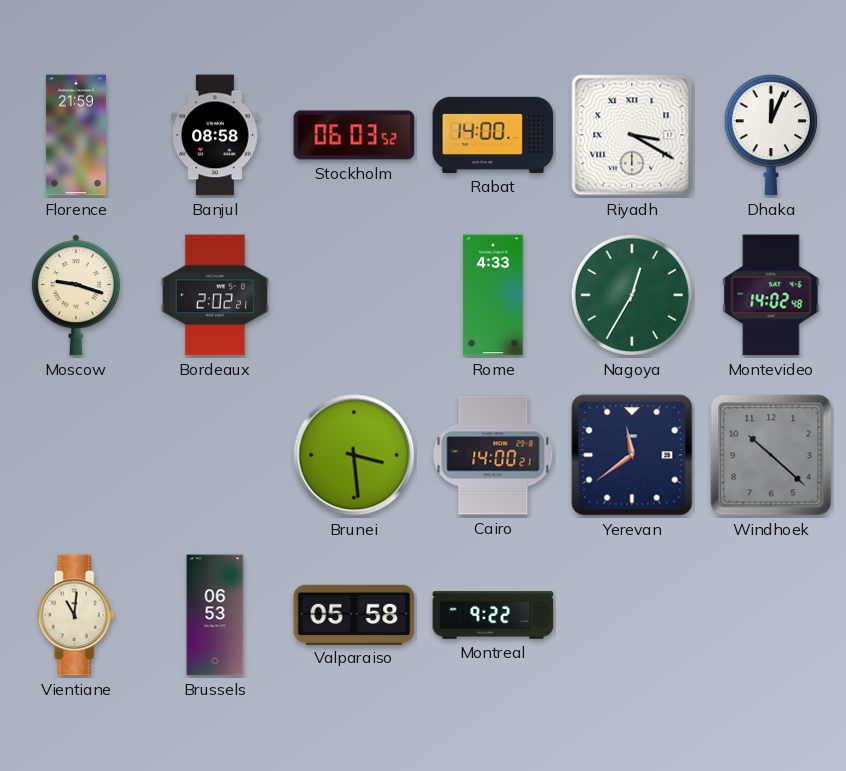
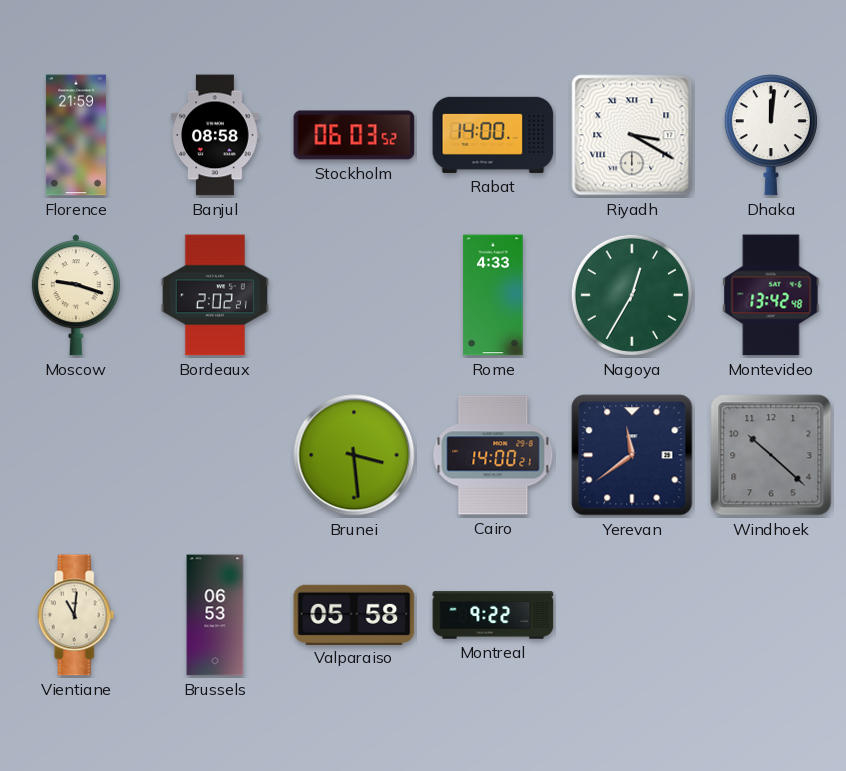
Dhaka: 12:04 -> 12:01
Montevideo: 14:02 -> 13:42
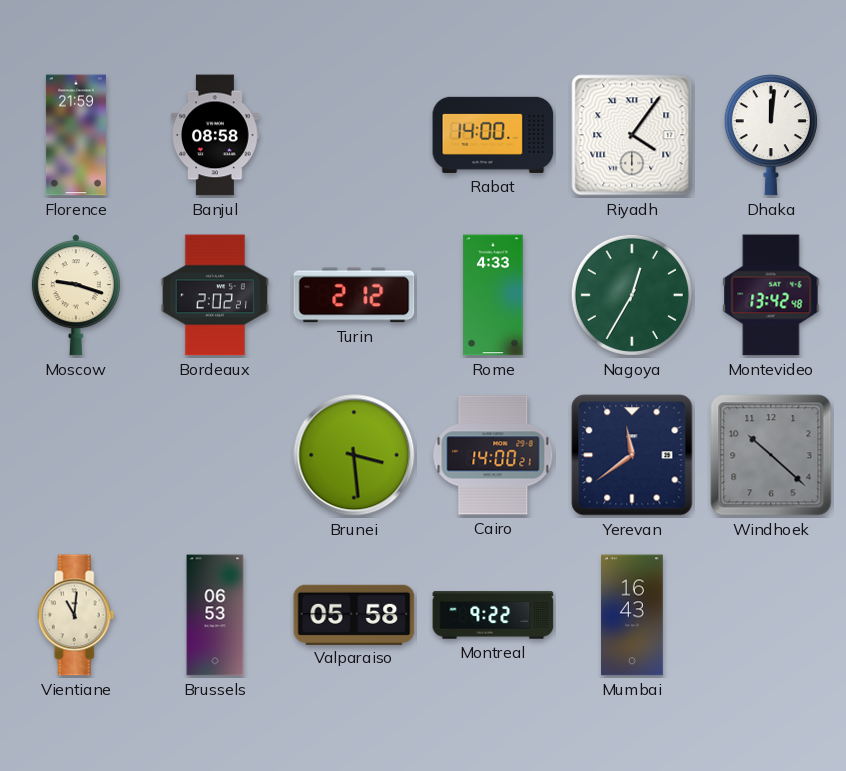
Stockholm: 06:03 -> none
Riyadh: 3:20 -> 4:06
Turin: none -> 2:12
Mumbai: none -> 16:43
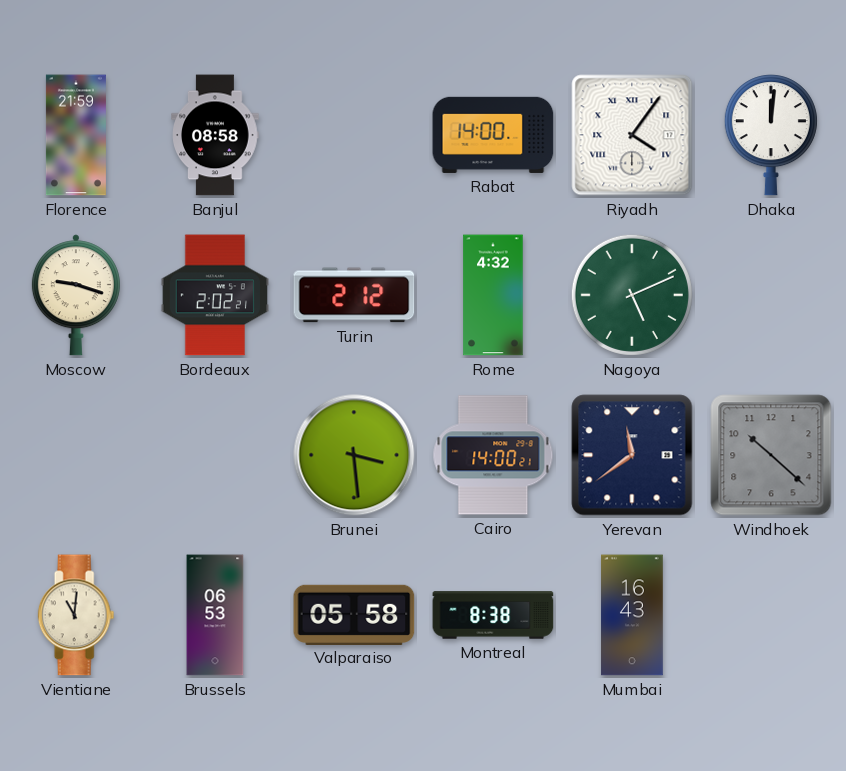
Rome: 4:33 -> 4:32
Nagoya: 12:35 -> 5:11
Montevideo: 13:42 -> none
Montreal: 9:22 -> 8:38
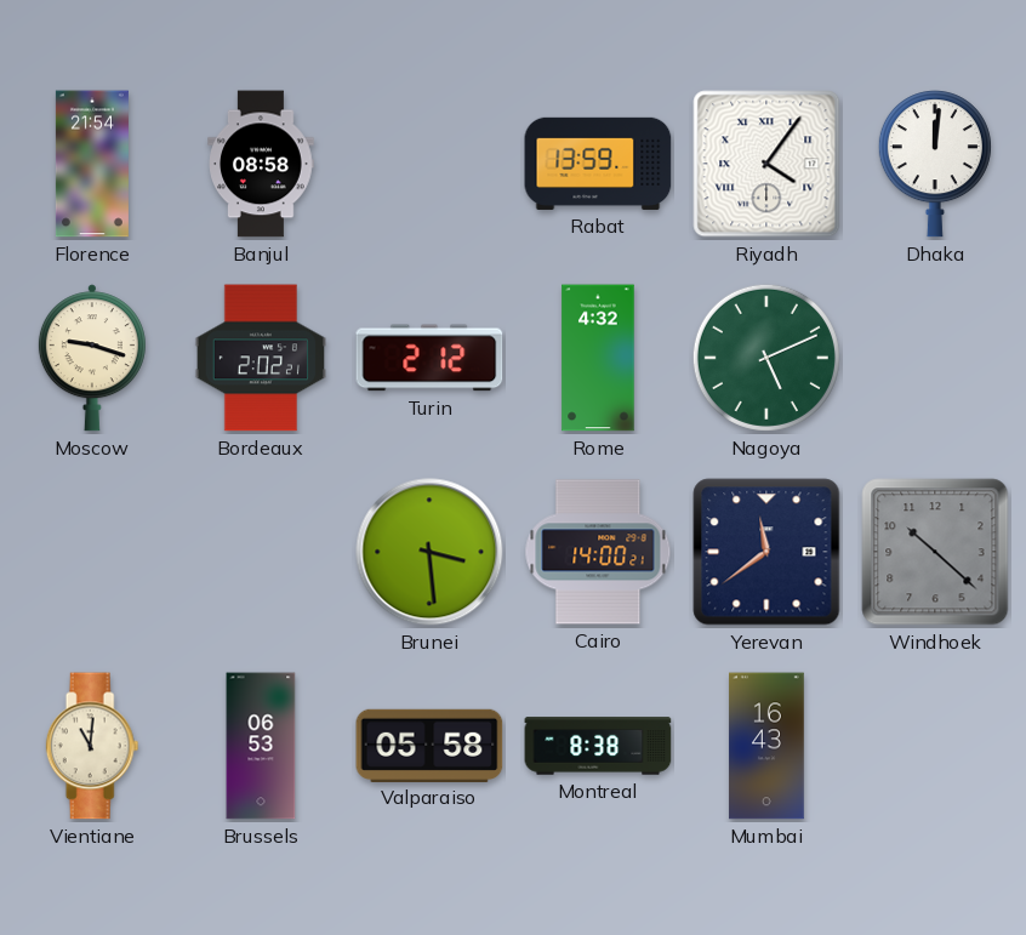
Florence: 21:59 -> 21:54
Rabat: 14:00 -> 13:59
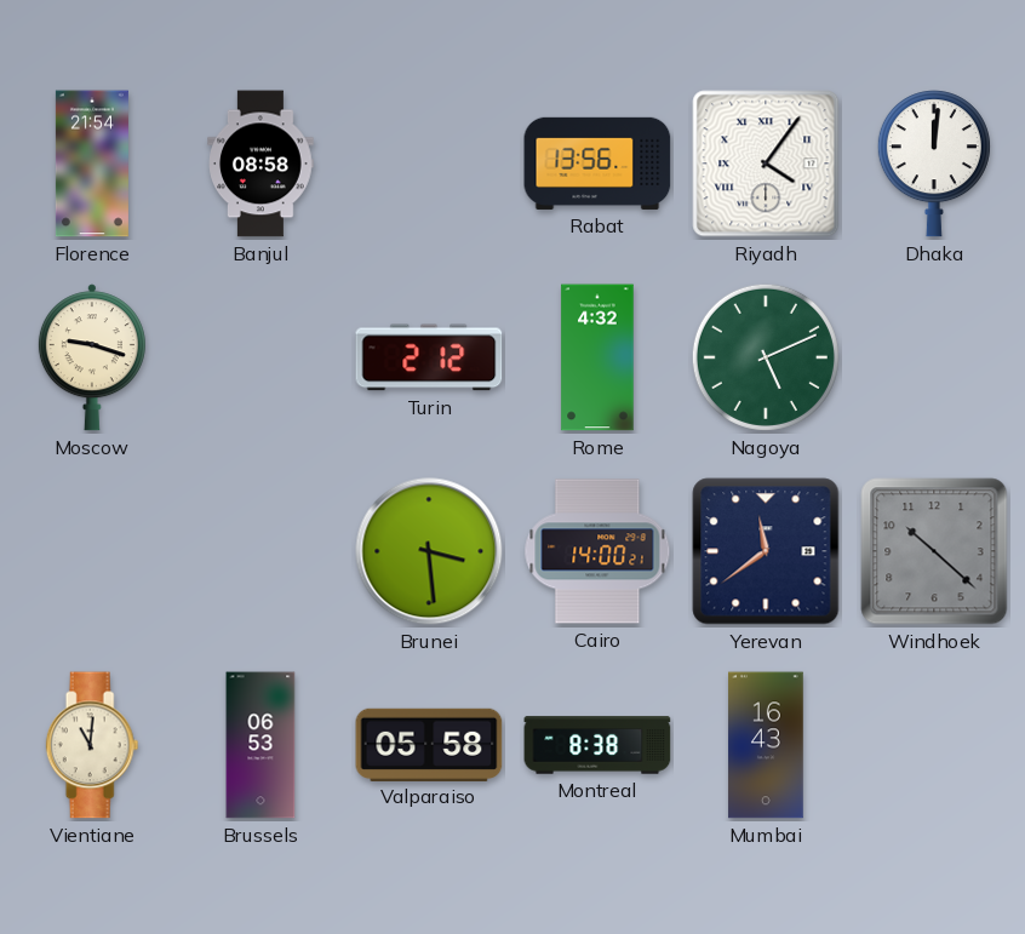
Rabat: 13:59 -> 13:56
Bordeaux: 2:02 -> none
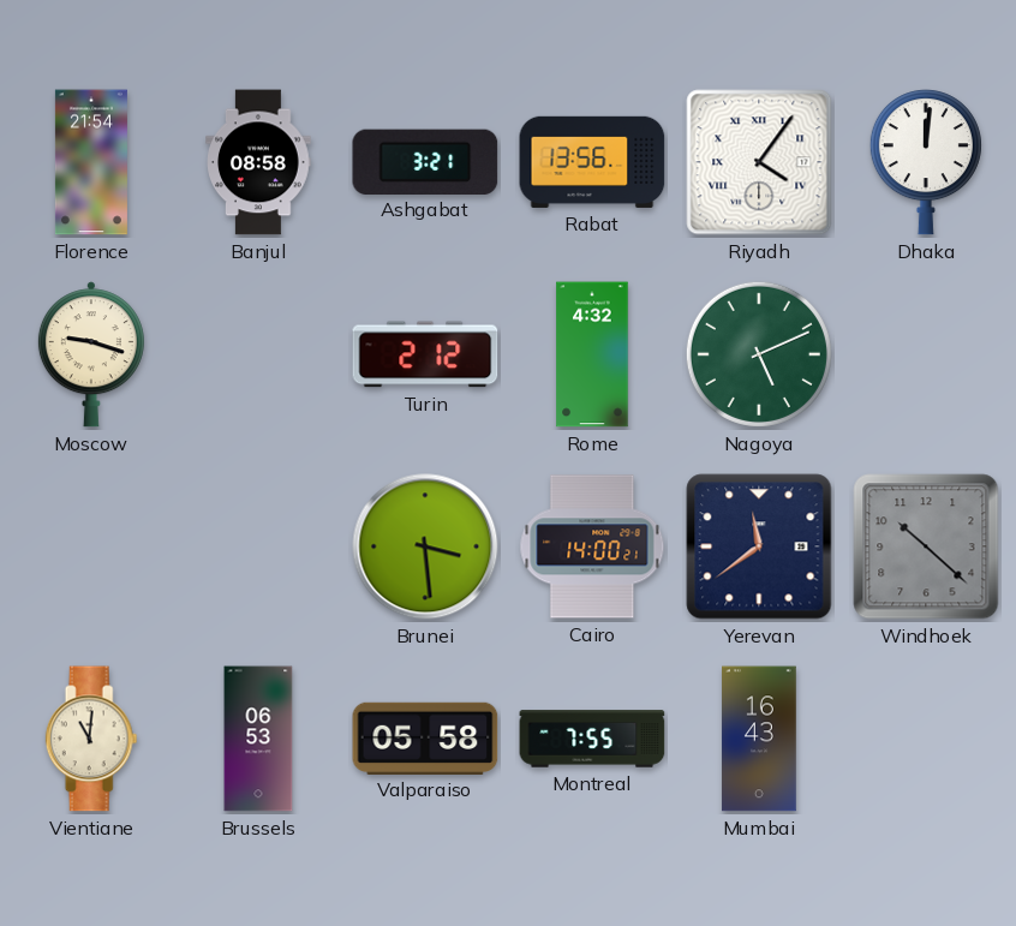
Ashgabat: none -> 3:21
Montreal: 8:38 -> 7:55
